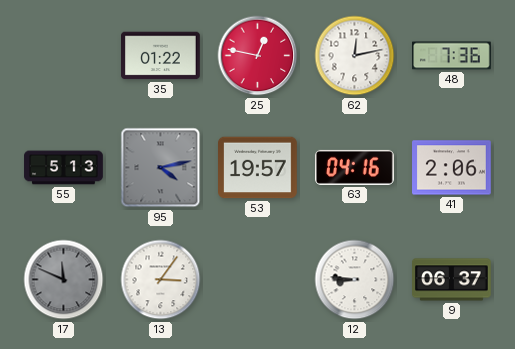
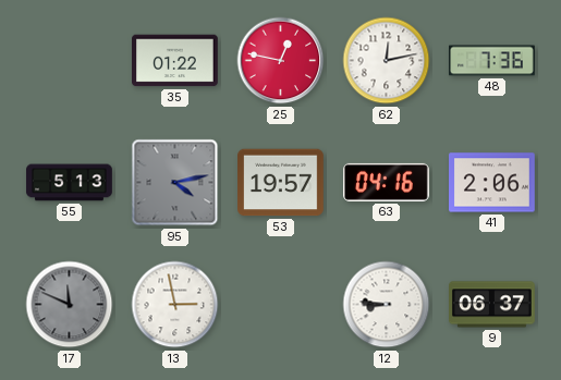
13: 3:06 -> 2:58
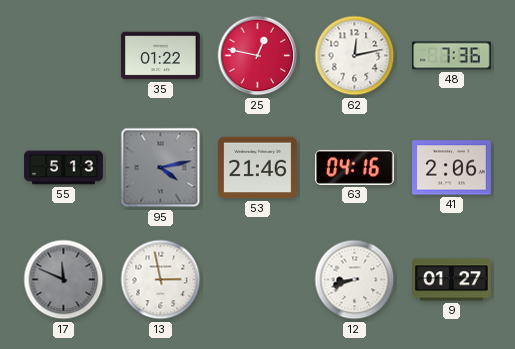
53: 19:57 -> 21:46
12: 8:46 -> 8:42
9: 06:37 -> 01:27
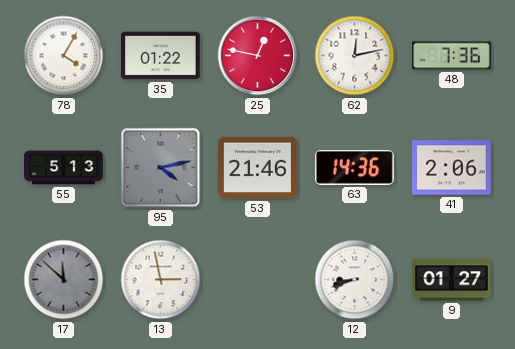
78: none -> 4:05
63: 04:16 -> 14:36
17: 11:49 -> 11:52
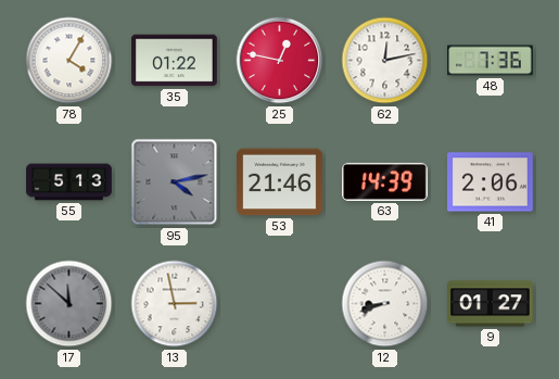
63: 14:36 -> 14:39
